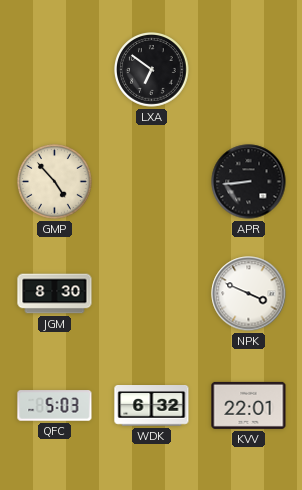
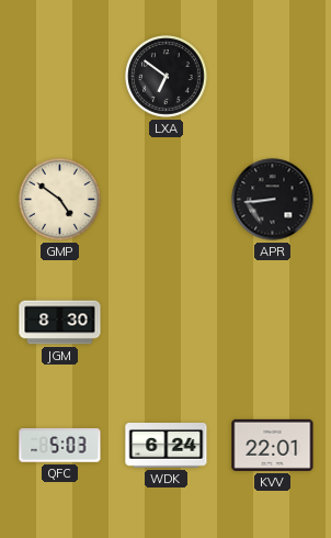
GMP: 4:53 -> 4:51
NPK: 3:49 -> none
WDK: 6:32 -> 6:24
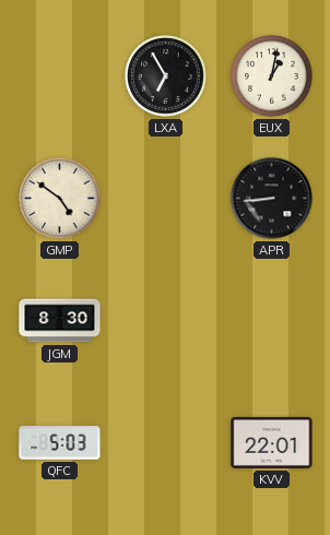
LXA: 6:51 -> 6:55
EUX: none -> 1:02
WDK: 6:24 -> none
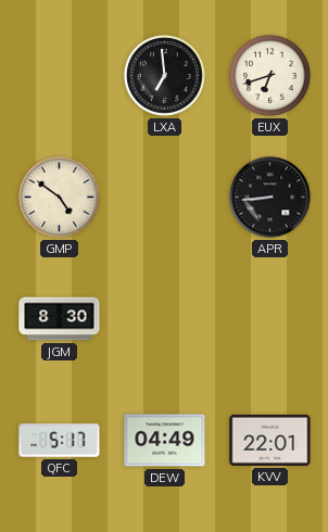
LXA: 6:55 -> 6:59
EUX: 1:02 -> 6:42
QFC: 5:03 -> 5:17
DEW: none -> 04:49
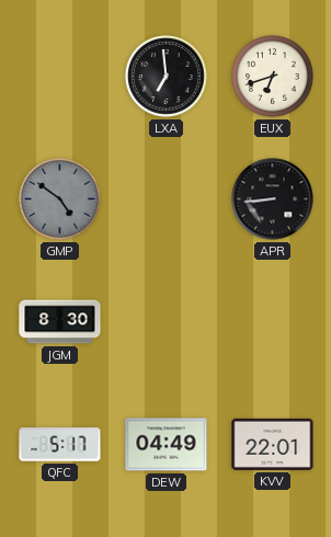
GMP dial: cream -> grey
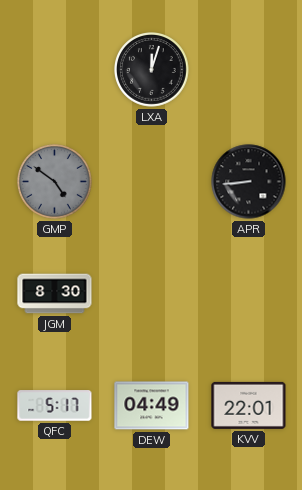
LXA: 6:59 -> 12:03
EUX: 6:42 -> none
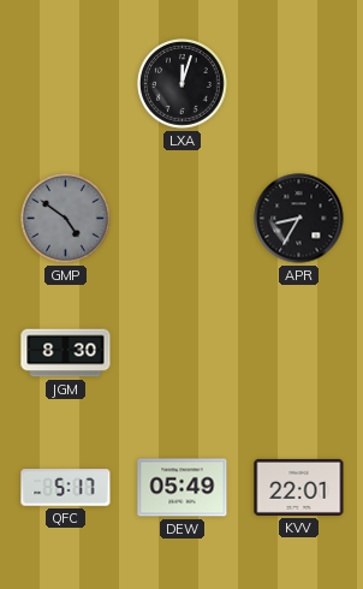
APR: 8:44 -> 8:35
DEW: 04:49 -> 05:49
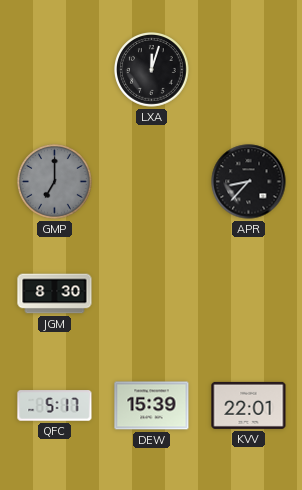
GMP: 4:51 -> 7:00
APR: 8:35 -> 8:37
DEW: 05:49 -> 15:39
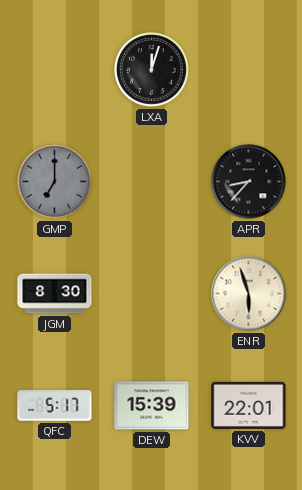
ENR: none -> 5:57
